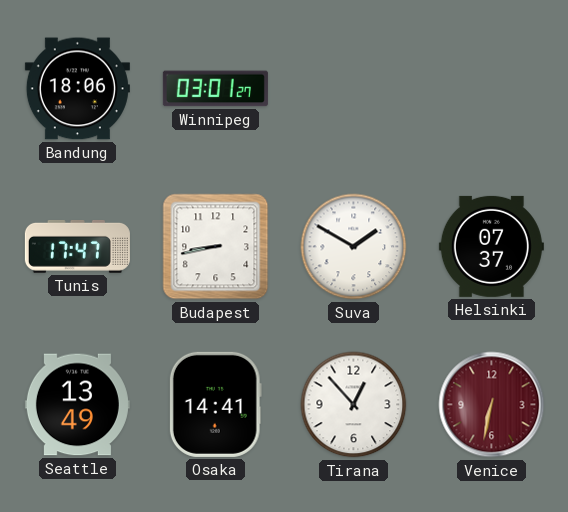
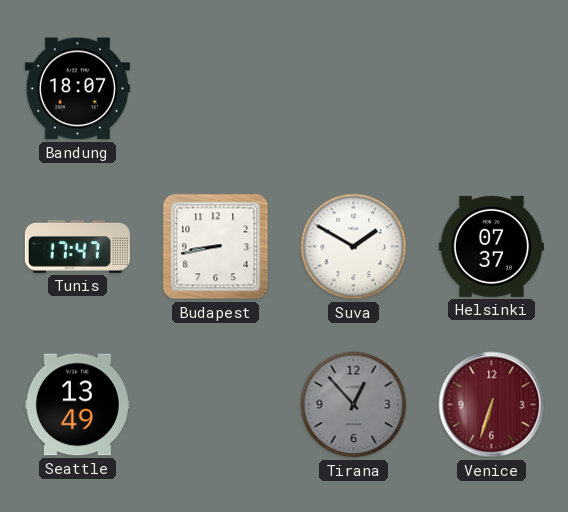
Bandung: 18:06 -> 18:07
Winnipeg: 03:01 -> none
Osaka: 14:41 -> none
Tirana dial: white -> grey
Venice: 6:32 -> 6:33
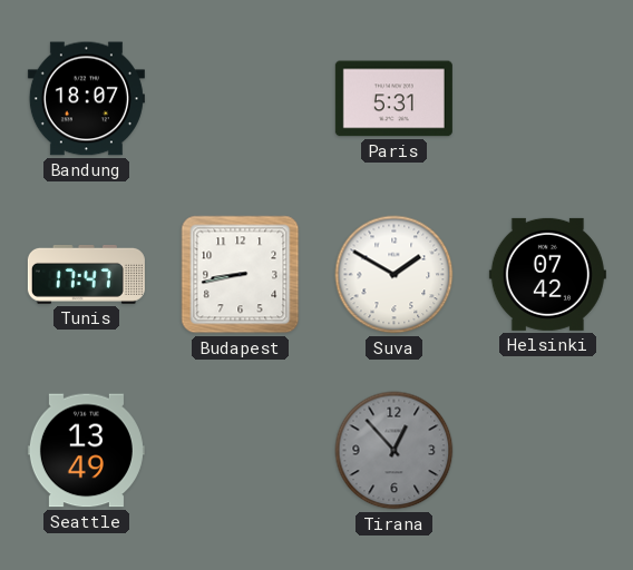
Paris: none -> 5:31
Helsinki: 07:37 -> 07:42
Venice: 6:33 -> none
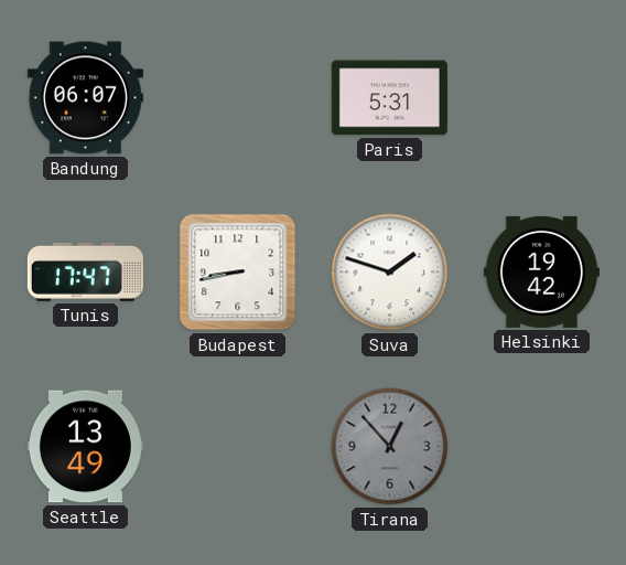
Bandung: 18:07 -> 06:07
Suva: 1:50 -> 1:48
Helsinki: 07:42 -> 19:42
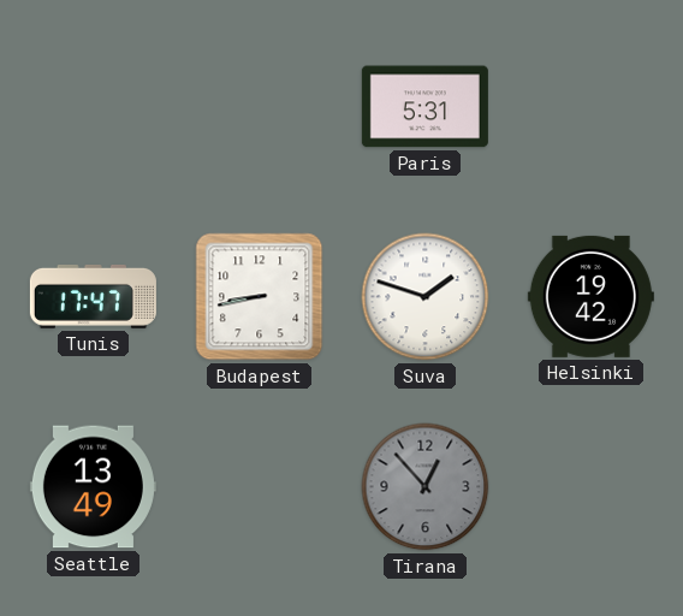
Bandung: 06:07 -> none
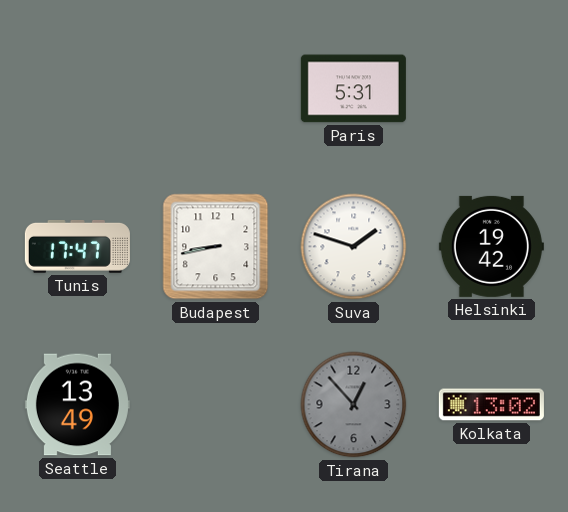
Kolkata: none -> 13:02
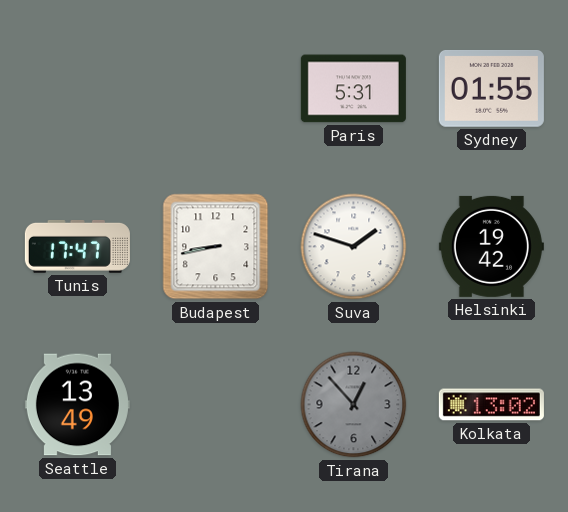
Sydney: none -> 01:55
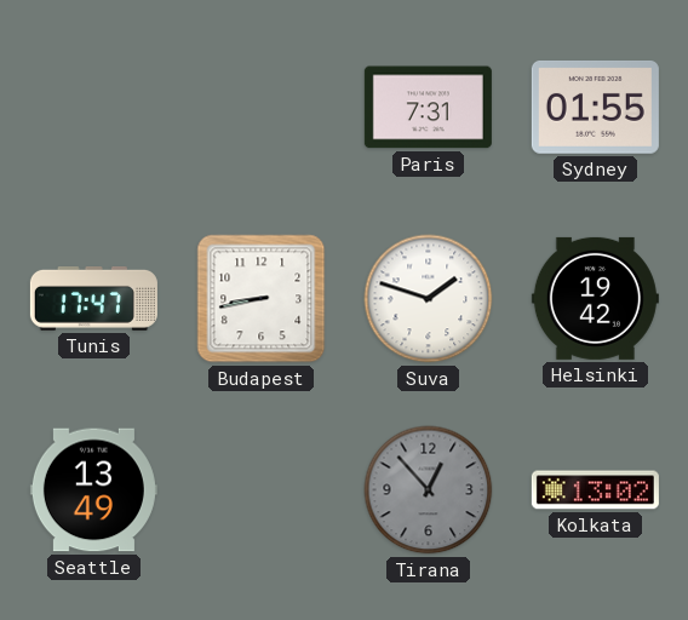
Paris: 5:31 -> 7:31
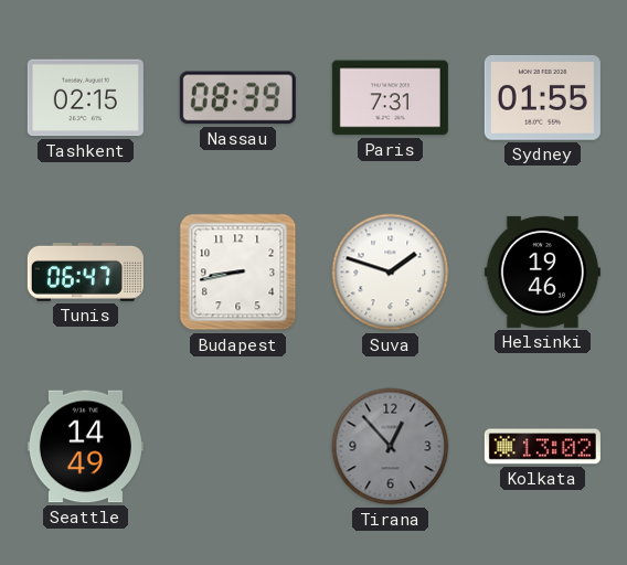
Tashkent: none -> 02:15
Nassau: none -> 08:39
Tunis: 17:47 -> 06:47
Helsinki: 19:42 -> 19:46
Seattle: 13:49 -> 14:49
